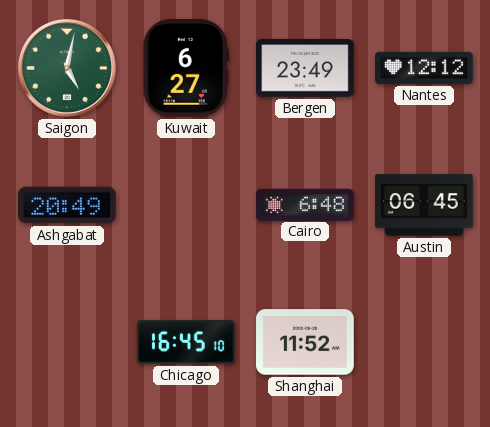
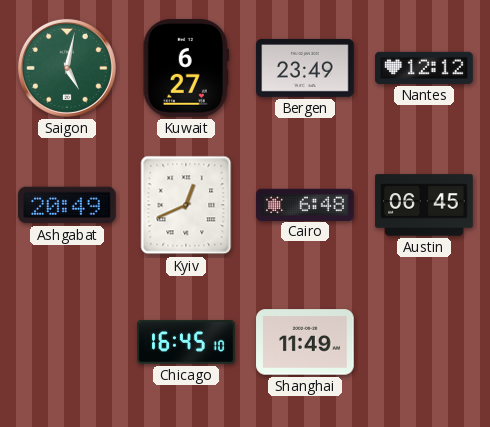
Kyiv: none -> 12:41
Shanghai: 11:52 -> 11:49
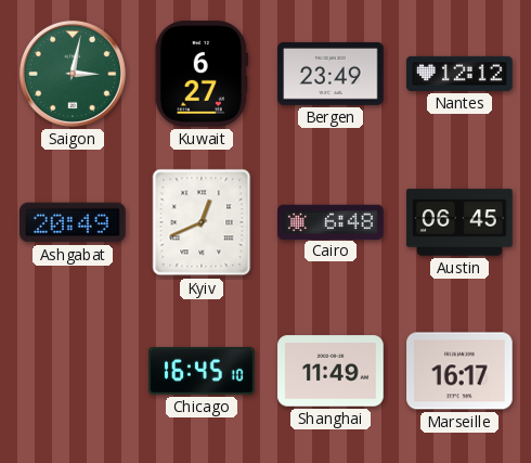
Saigon: 5:02 -> 3:02
Marseille: none -> 16:17
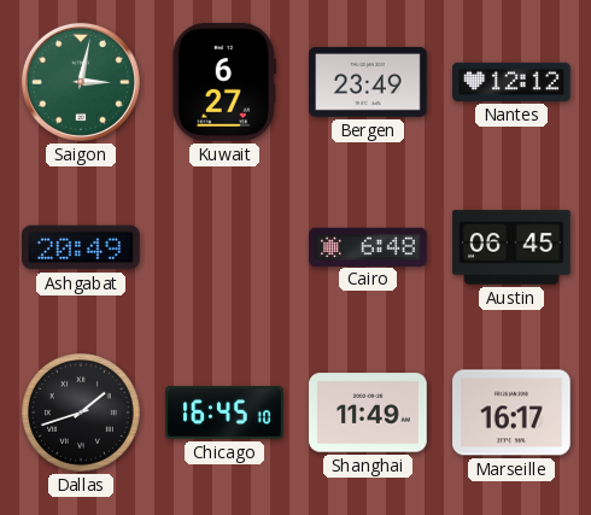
Kyiv: 12:41 -> none
Dallas: none -> 1:42
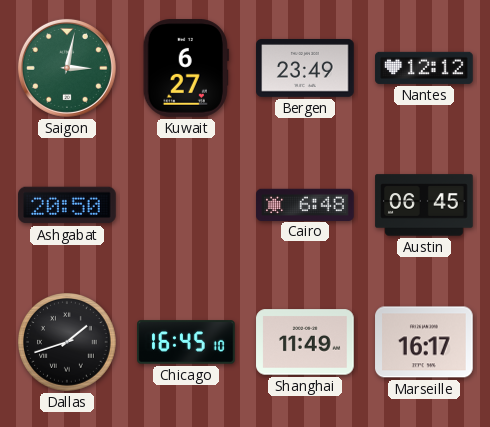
Ashgabat: 20:49 -> 20:50
